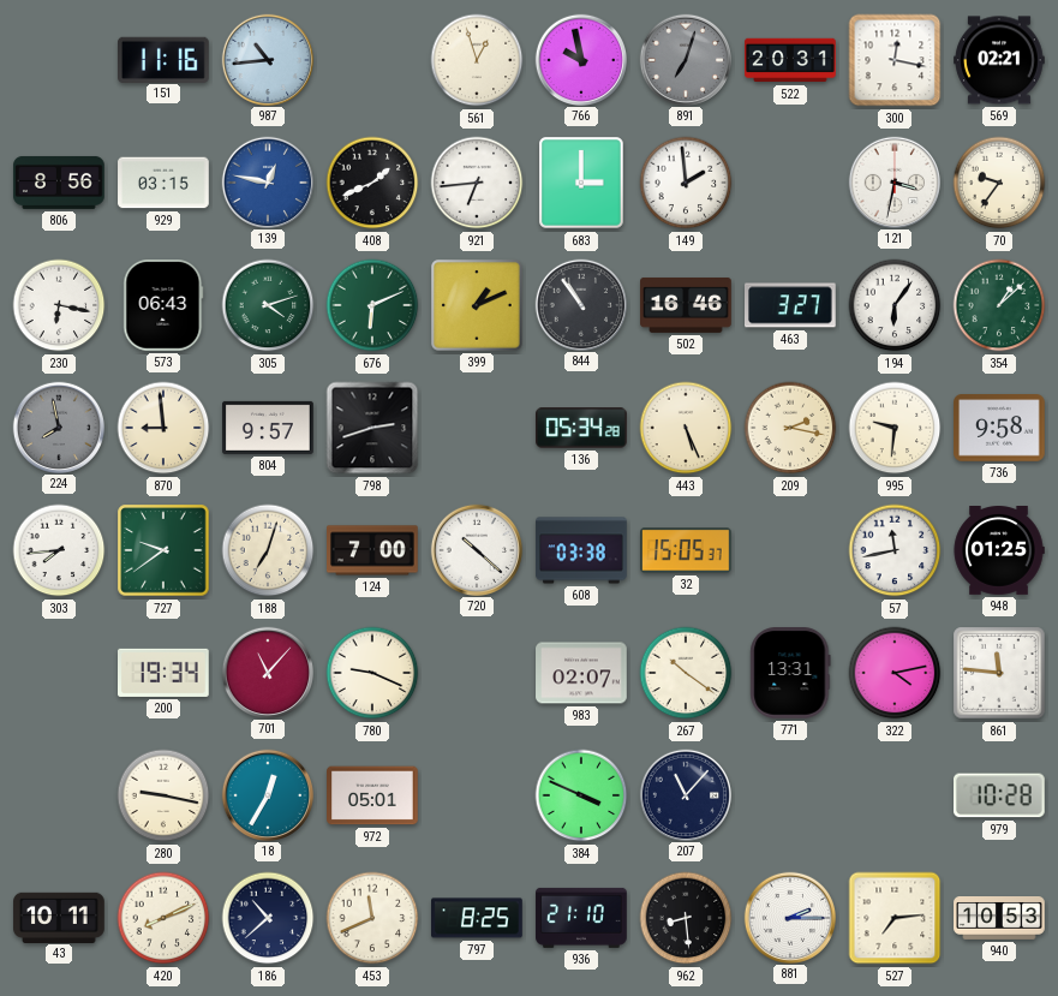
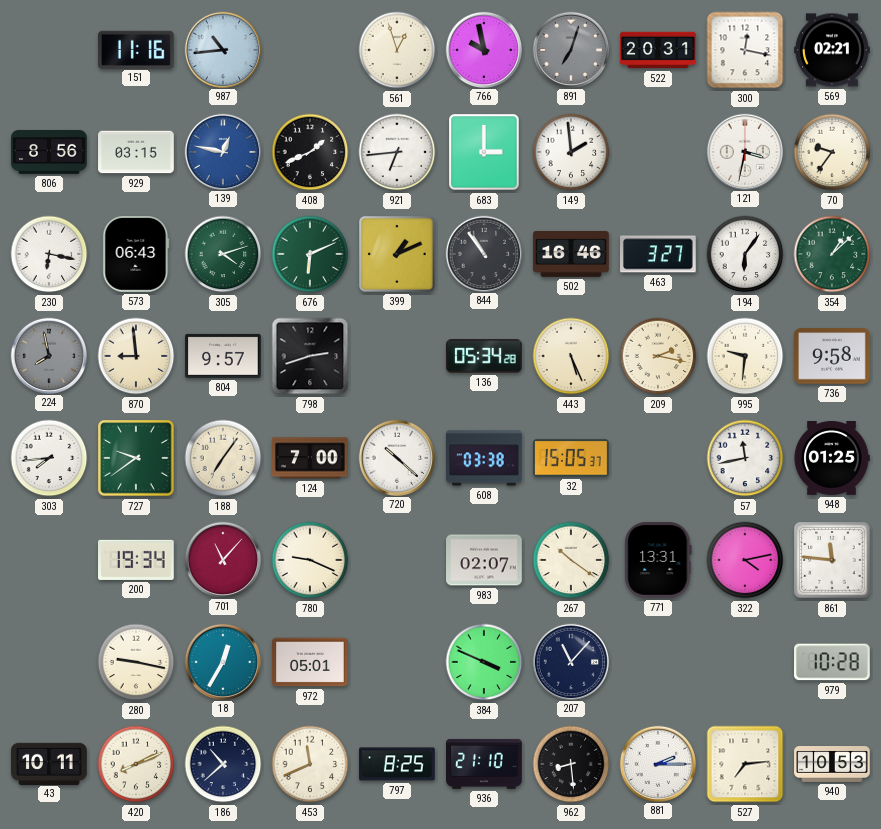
188: 7:03 -> 7:06
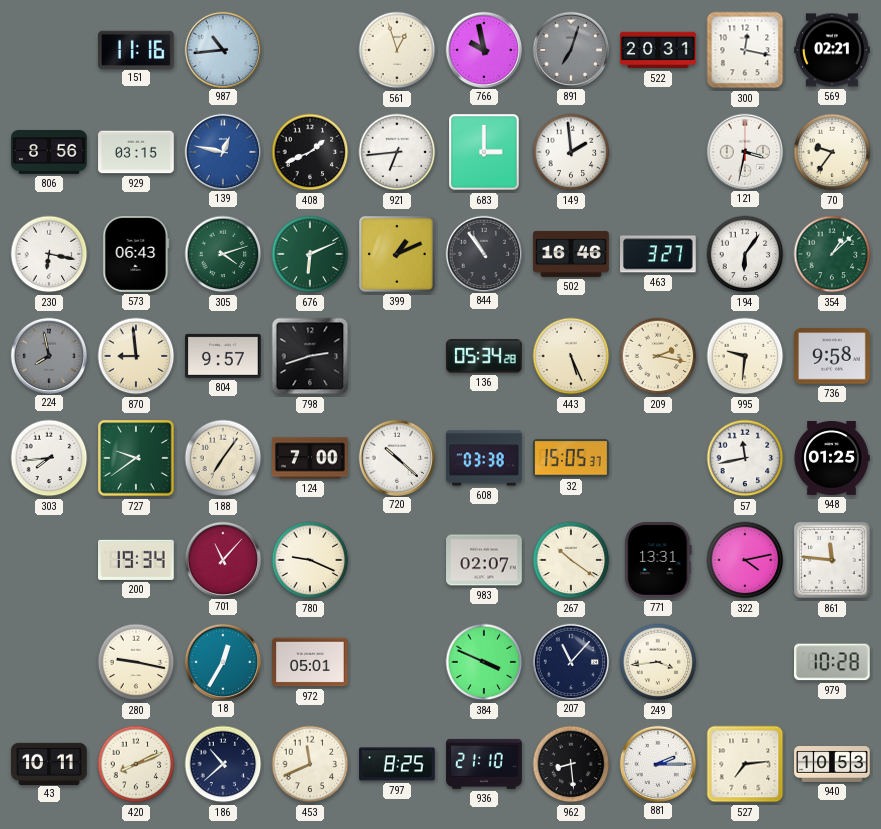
249: none -> 3:44
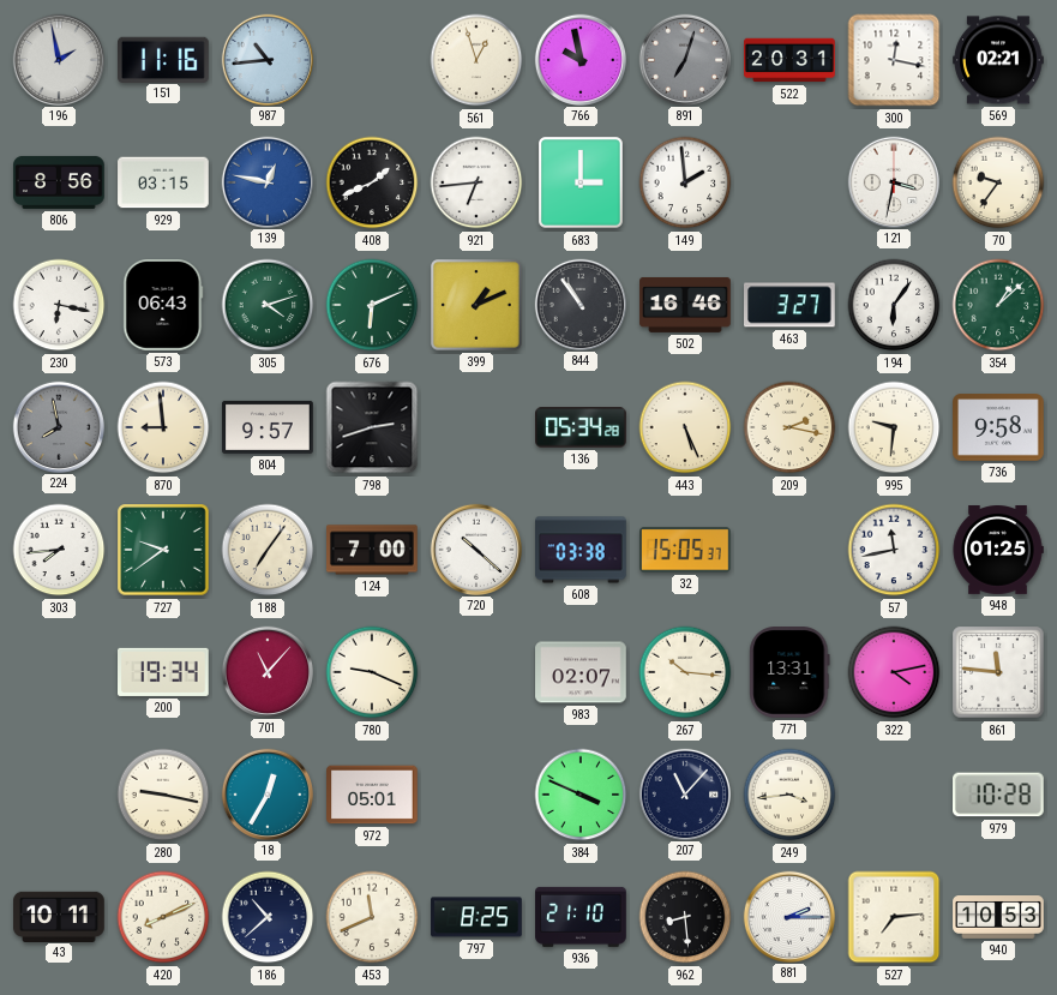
196: none -> 1:58
267: 10:21 -> 10:16
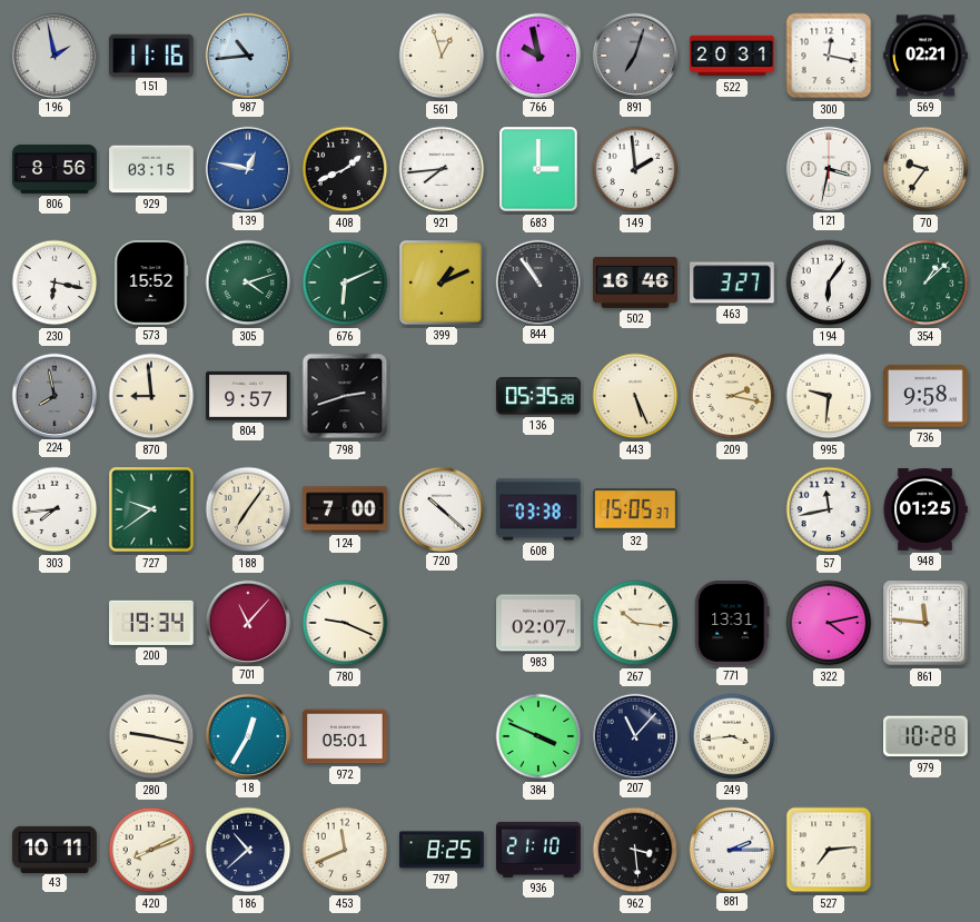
921: 6:44 -> 7:44
573: 06:43 -> 15:52
136: 05:34 -> 05:35
962: 8:29 -> 3:29
940: 10:53 -> none
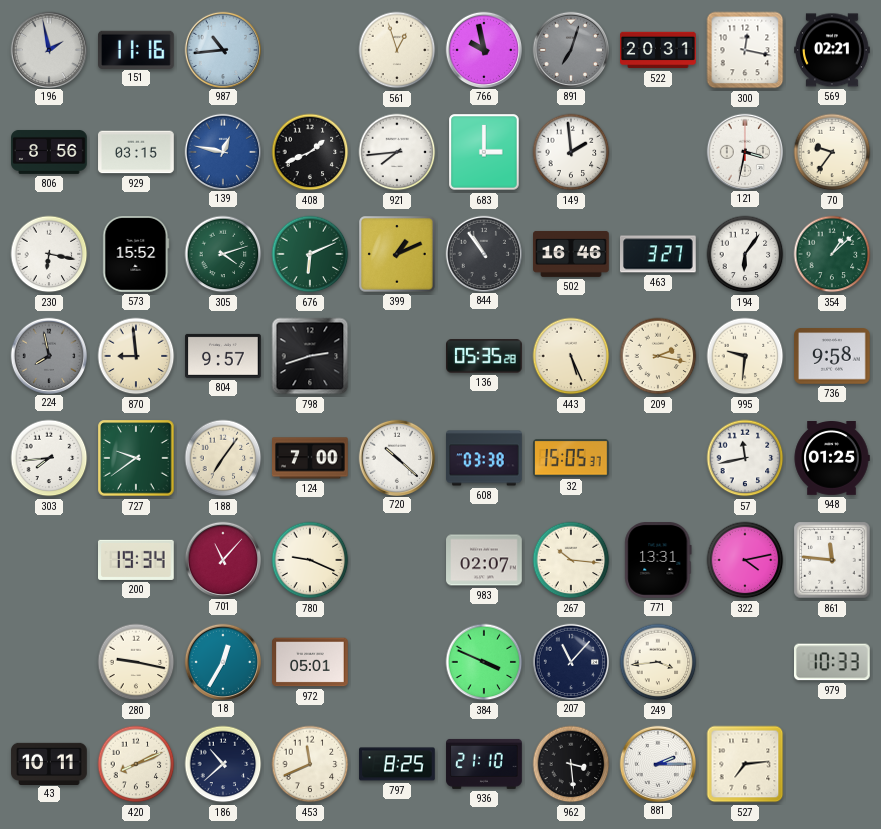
979: 10:28 -> 10:33
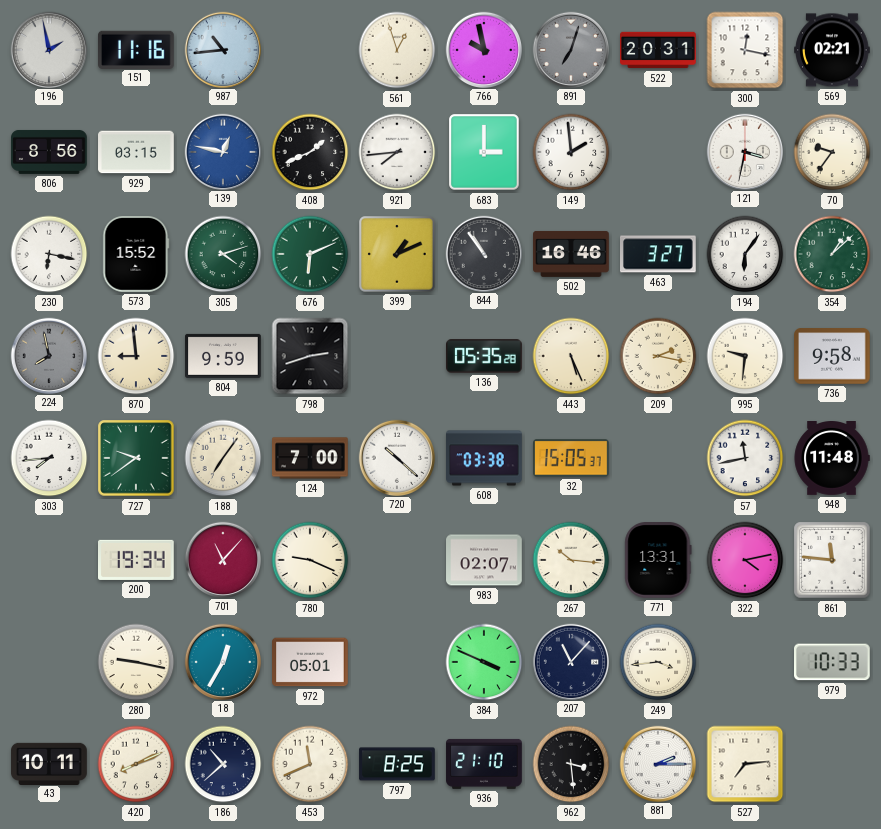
804: 9:57 -> 9:59
948: 01:25 -> 11:48
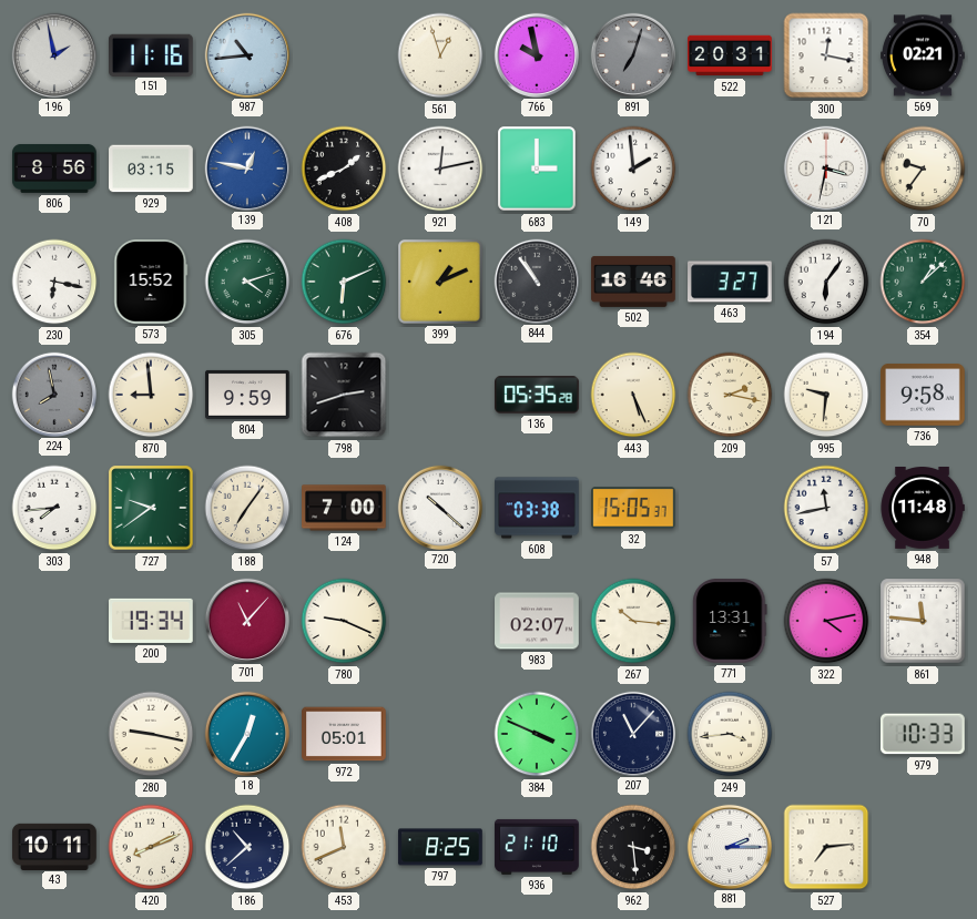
921: 7:44 -> 12:13
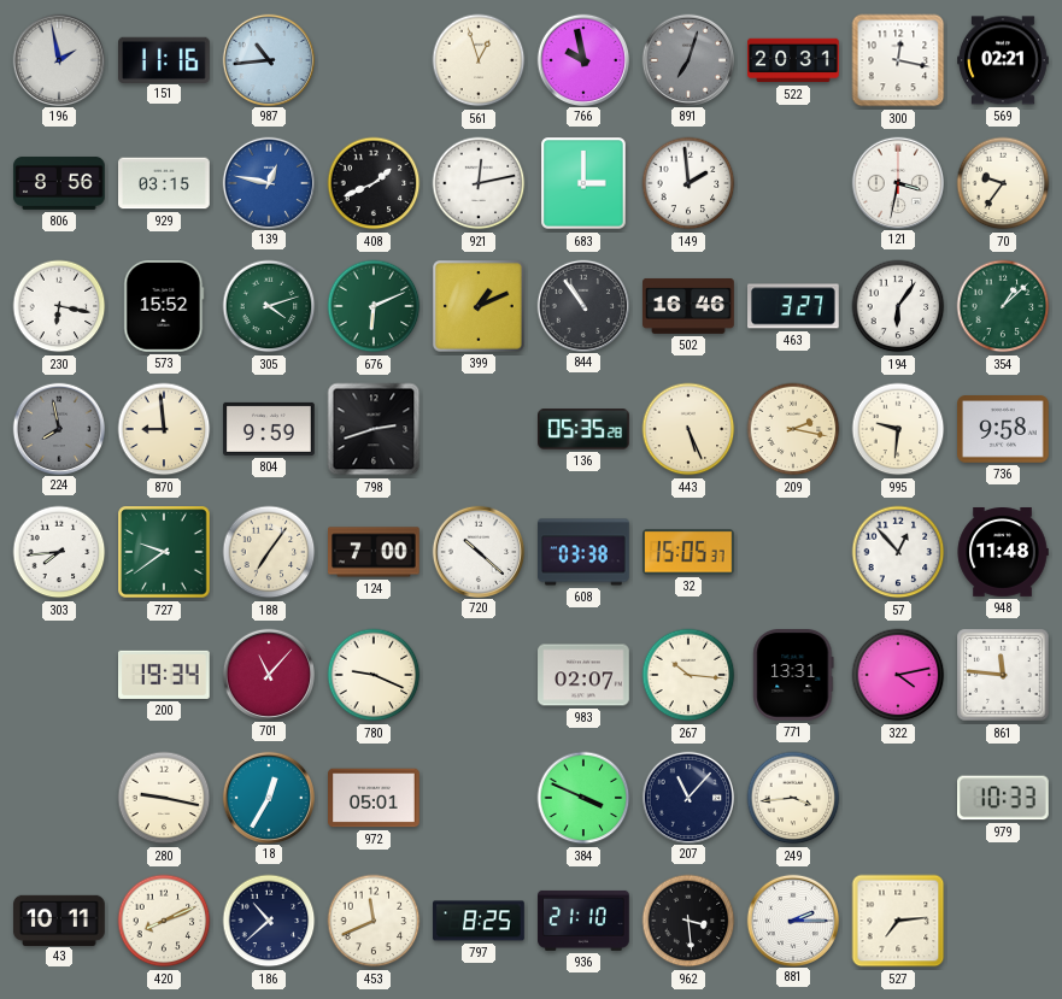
57: 11:43 -> 12:53
